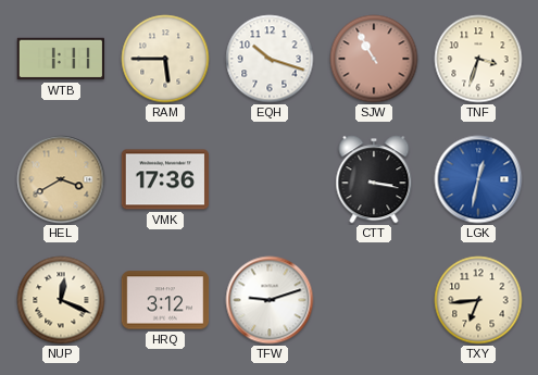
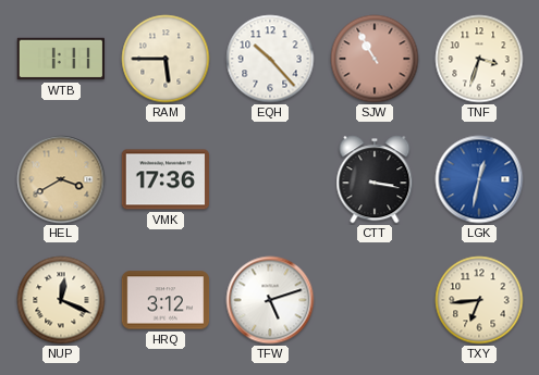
EQH: 10:18 -> 10:23
TFW: 9:12 -> 5:12
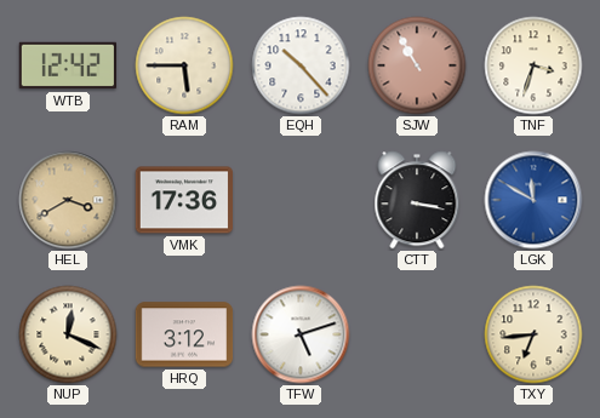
WTB: 1:11 -> 12:42
LGK: 12:32 -> 11:50
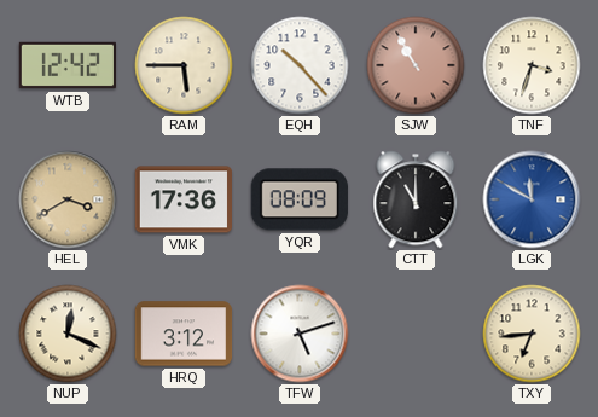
YQR: none -> 08:09
CTT: 3:17 -> 11:00
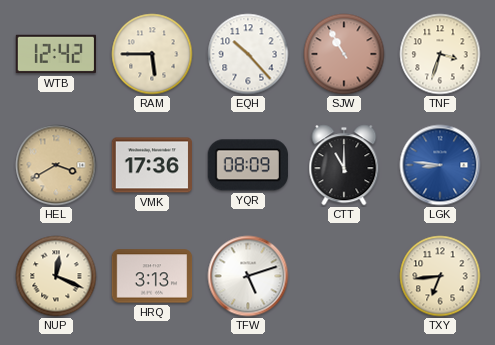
LGK: 11:50 -> 8:46
HRQ: 3:12 -> 3:13
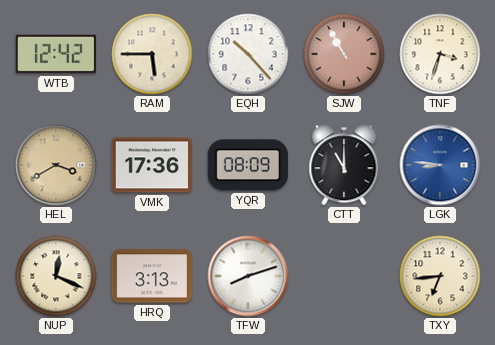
TFW: 5:12 -> 8:12
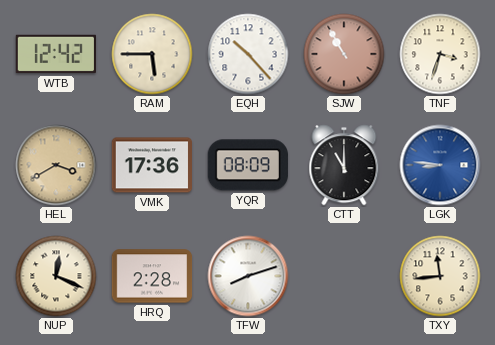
HRQ: 3:13 -> 2:28
TXY: 6:44 -> 11:44
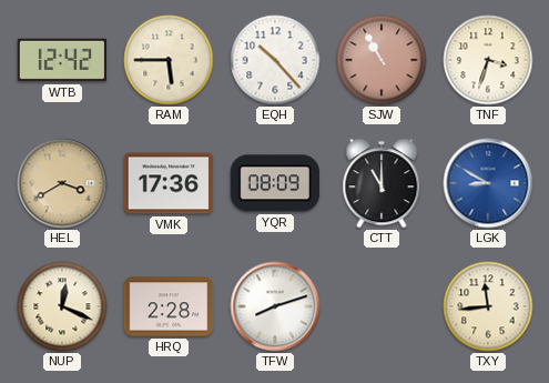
LGK: 8:46 -> 8:50
